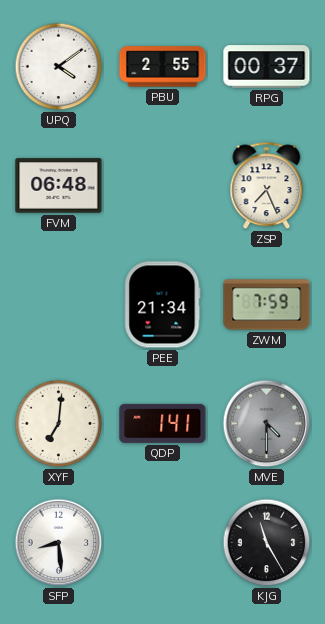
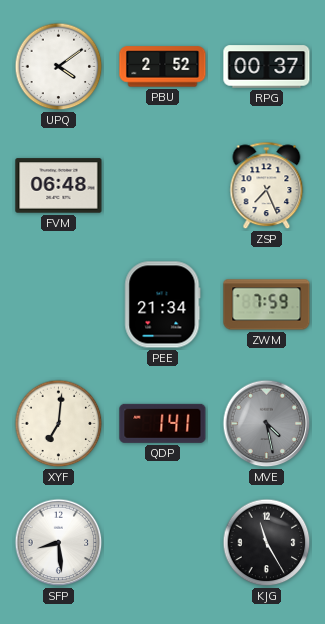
PBU: 2:55 -> 2:52
MVE: 4:30 -> 4:28
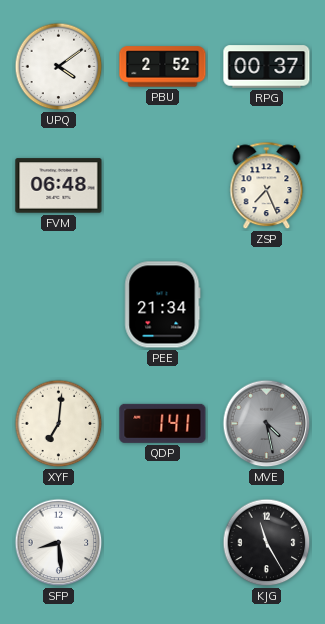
ZWM: 7:59 -> none
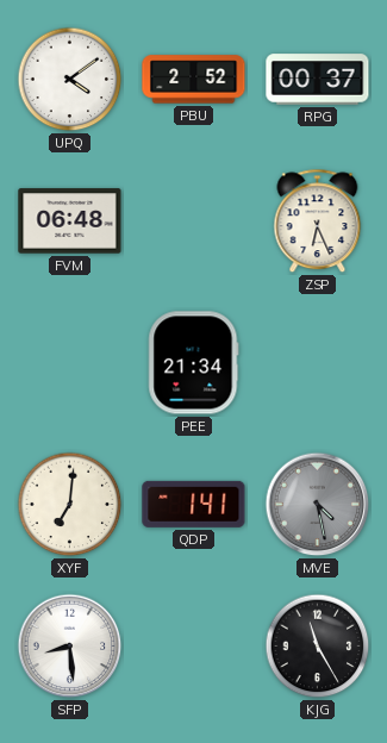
ZSP: 7:26 -> 6:26
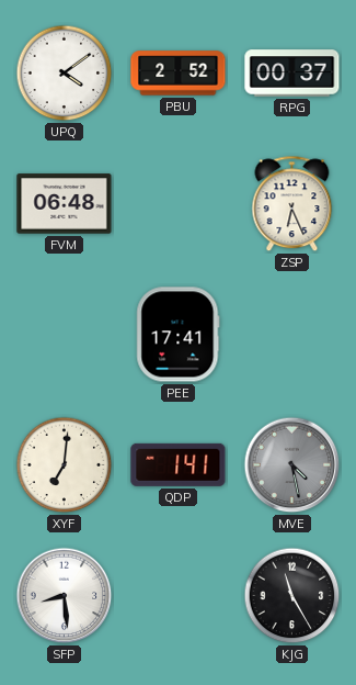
PEE: 21:34 -> 17:41
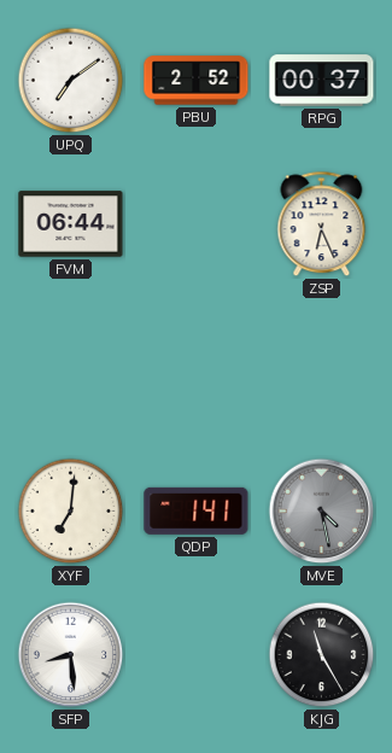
UPQ: 4:09 -> 7:09
FVM: 06:48 -> 06:44
PEE: 17:41 -> none
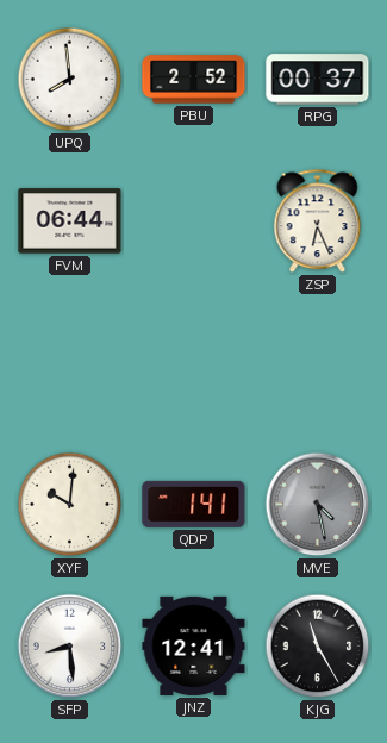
UPQ: 7:09 -> 7:59
XYF: 7:01 -> 10:01
JNZ: none -> 12:41
